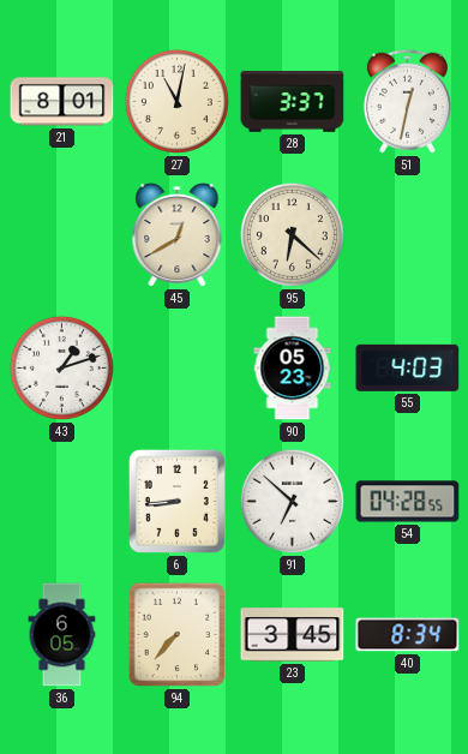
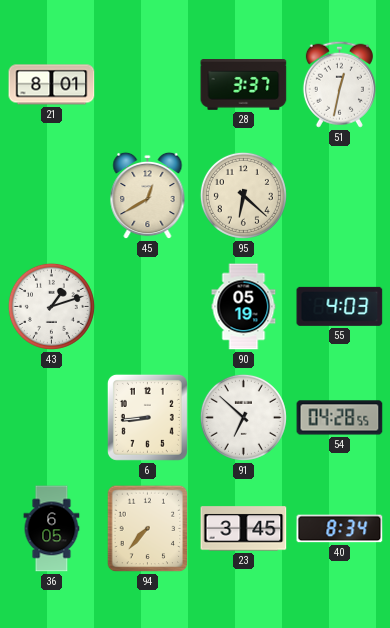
27: 11:02 -> none
90: 05:23 -> 05:19
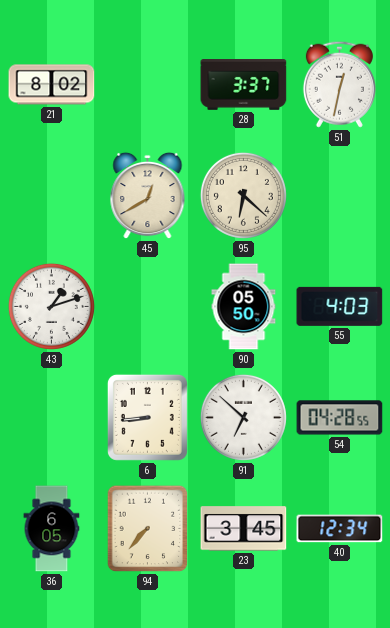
21: 8:01 -> 8:02
90: 05:19 -> 05:50
40: 8:34 -> 12:34
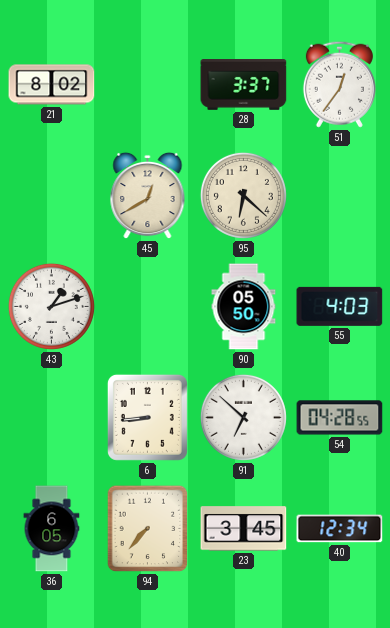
51: 12:32 -> 12:36
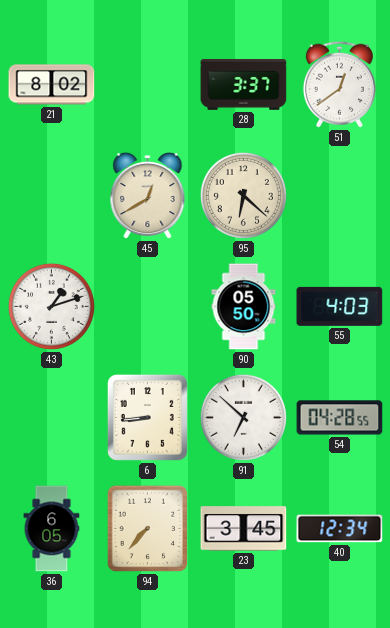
51: 12:36 -> 12:39
